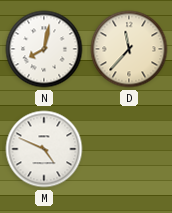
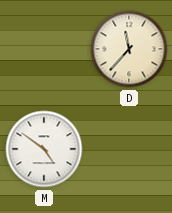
N: 8:02 -> none
M: 4:49 -> 4:51
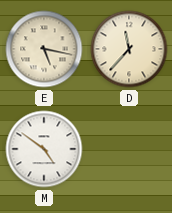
E: none -> 5:17
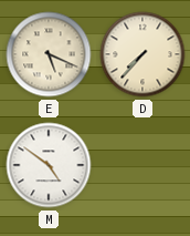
E: 5:17 -> 5:19
D: 11:37 -> 7:37
